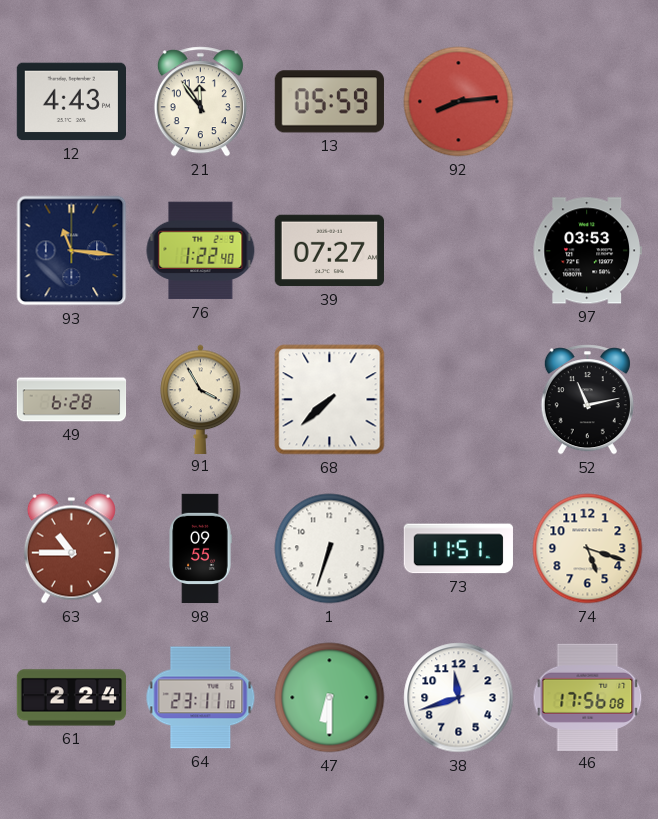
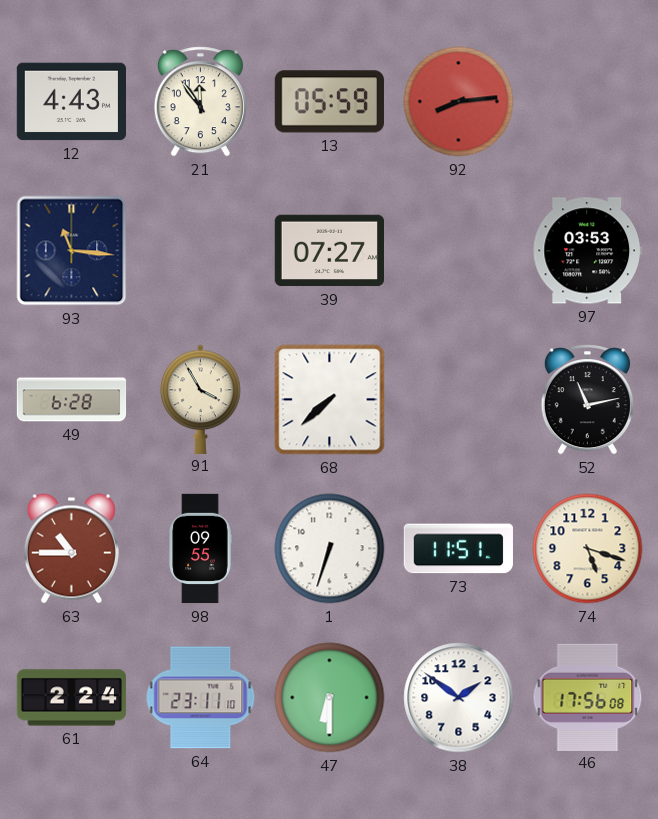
76: 1:22 -> none
38: 11:42 -> 1:51
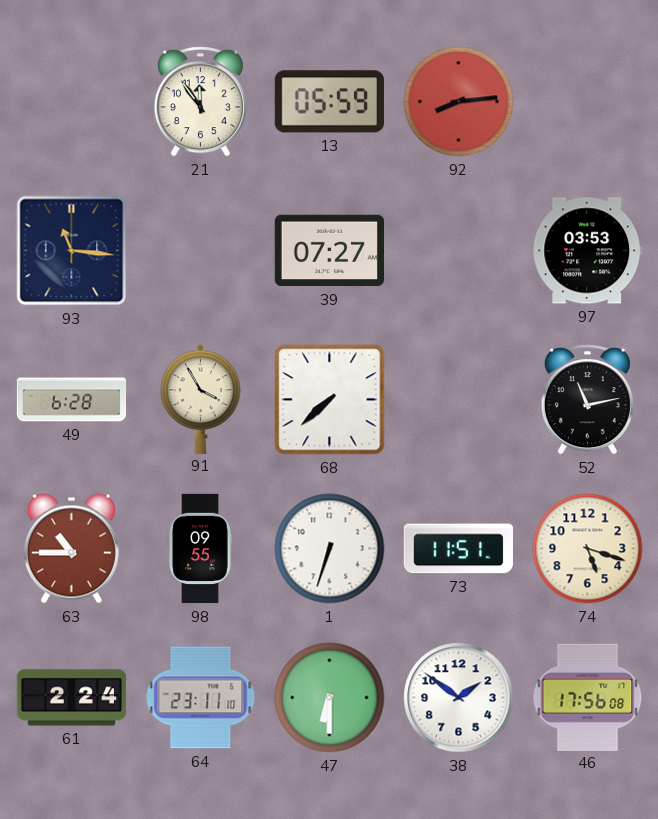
12: 4:43 -> none
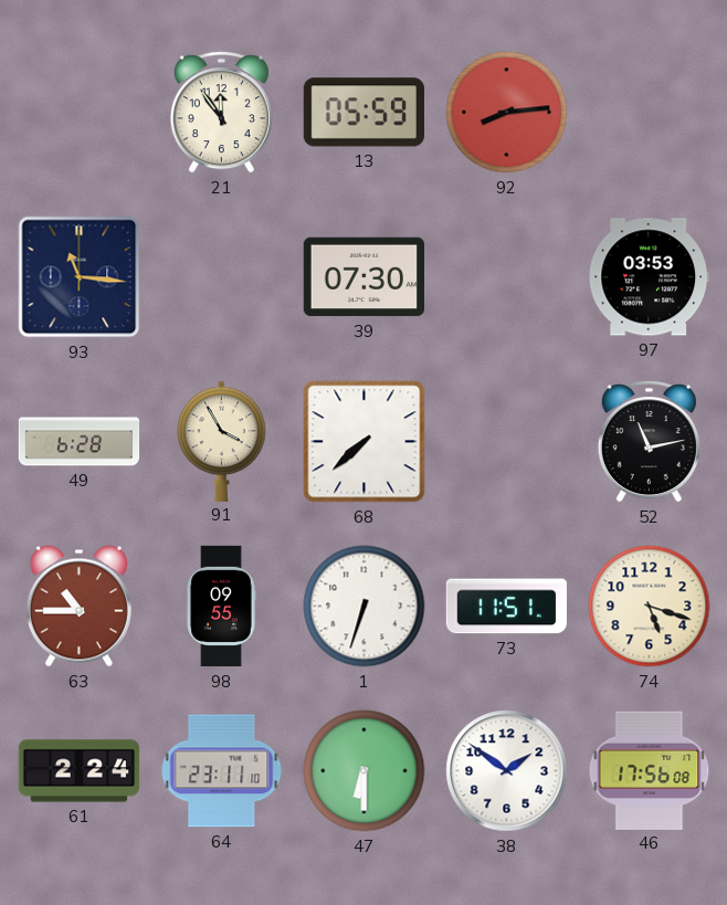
39: 07:27 -> 07:30
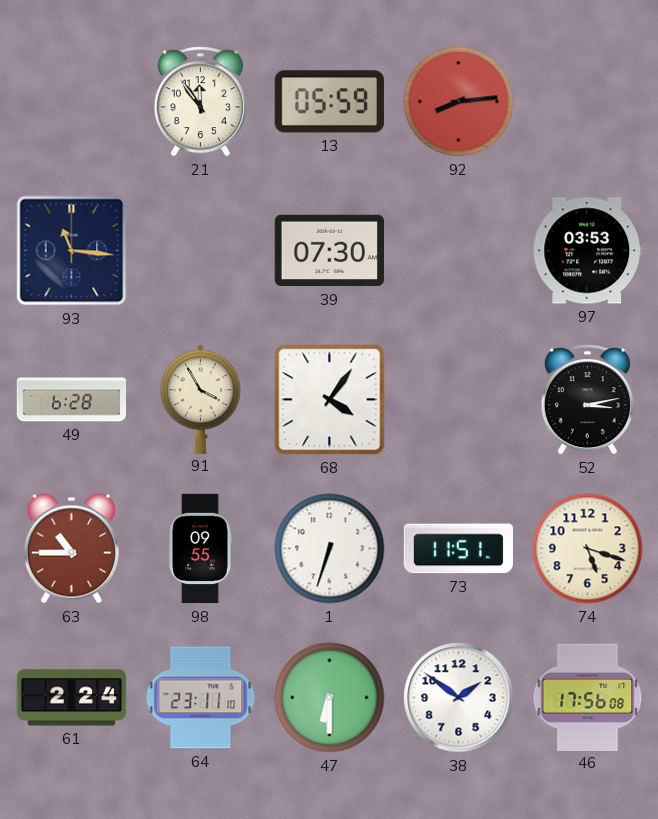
68: 7:38 -> 4:06
52: 11:13 -> 3:13
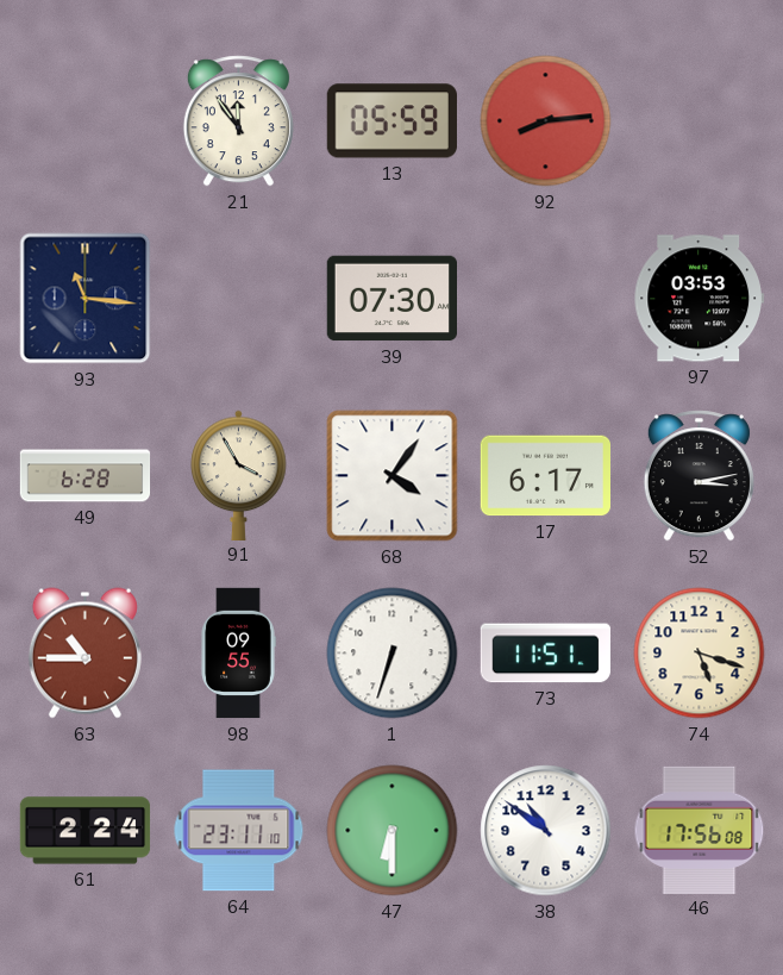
17: none -> 6:17
38: 1:51 -> 10:51
